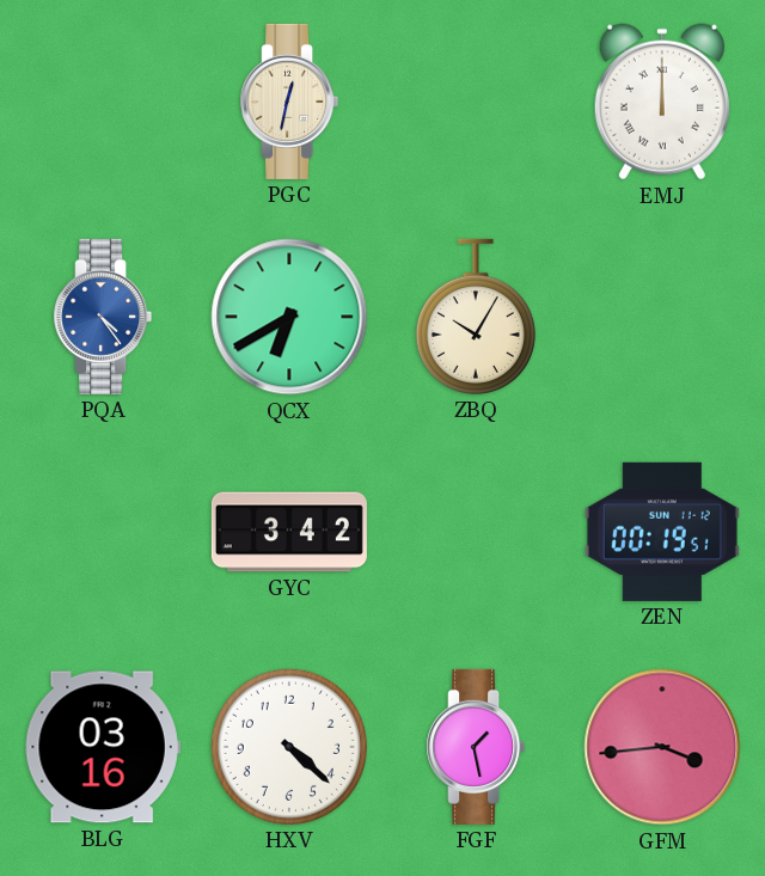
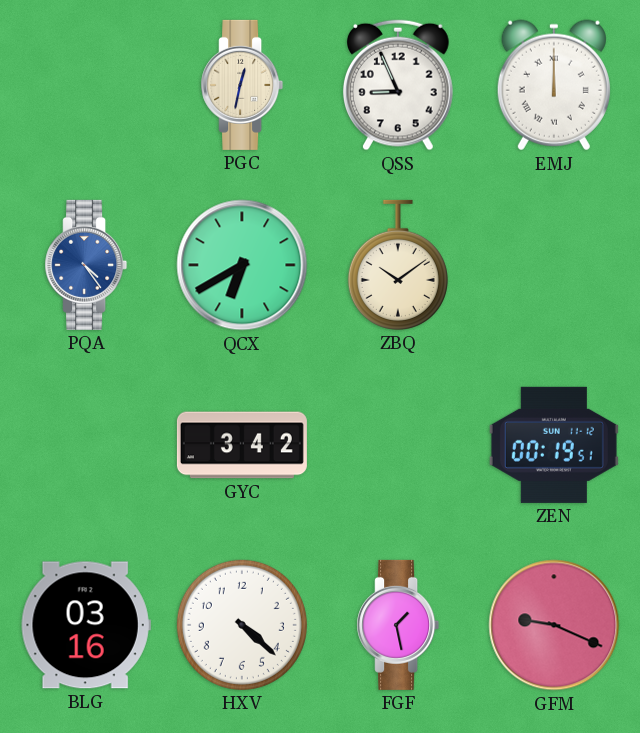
QSS: none -> 8:56
ZBQ: 10:05 -> 10:09
GFM: 3:44 -> 9:19
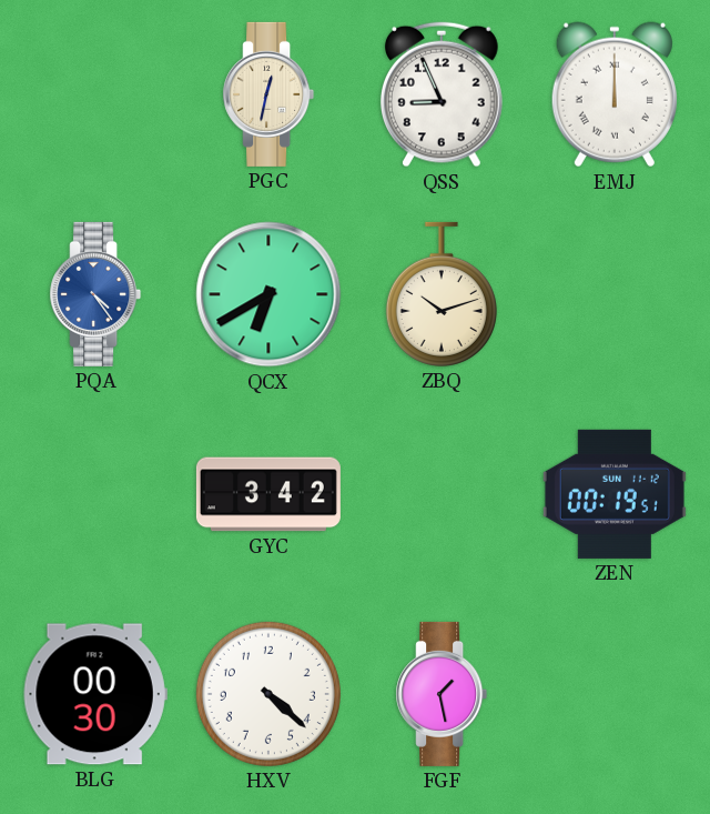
ZBQ: 10:09 -> 10:12
BLG: 03:16 -> 00:30
GFM: 9:19 -> none
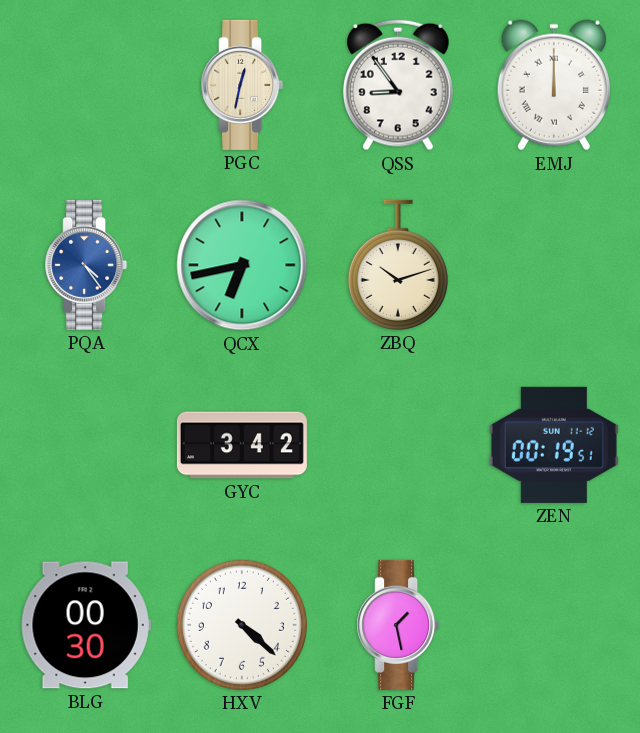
QSS: 8:56 -> 8:54
QCX: 6:40 -> 6:43
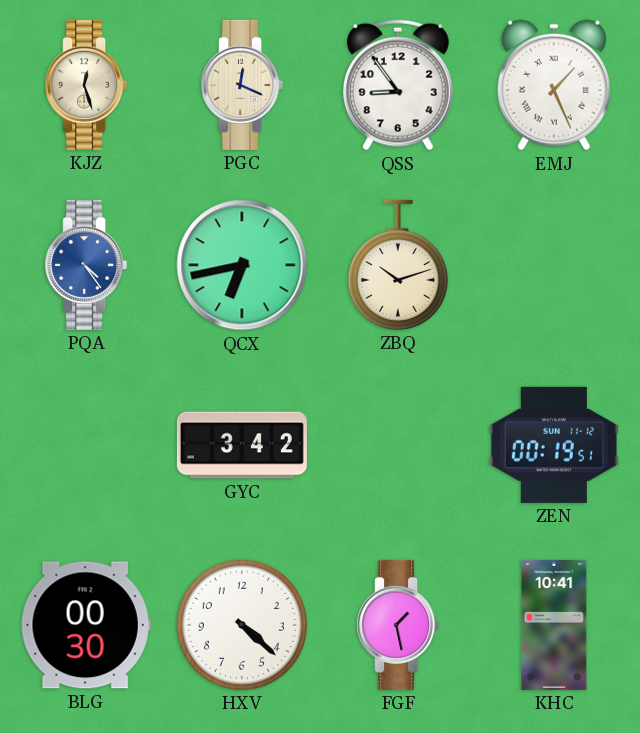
KJZ: none -> 12:27
PGC: 12:32 -> 12:19
EMJ: 12:00 -> 1:26
KHC: none -> 10:41
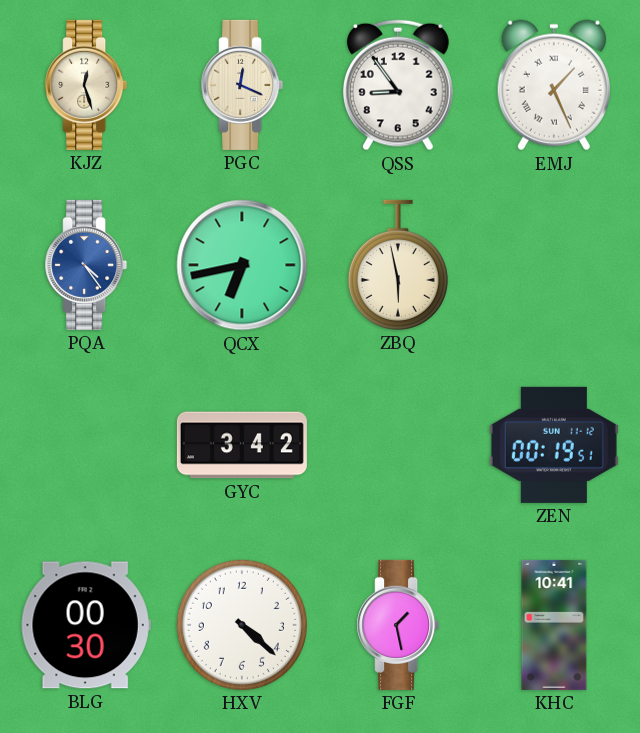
ZBQ: 10:12 -> 5:58
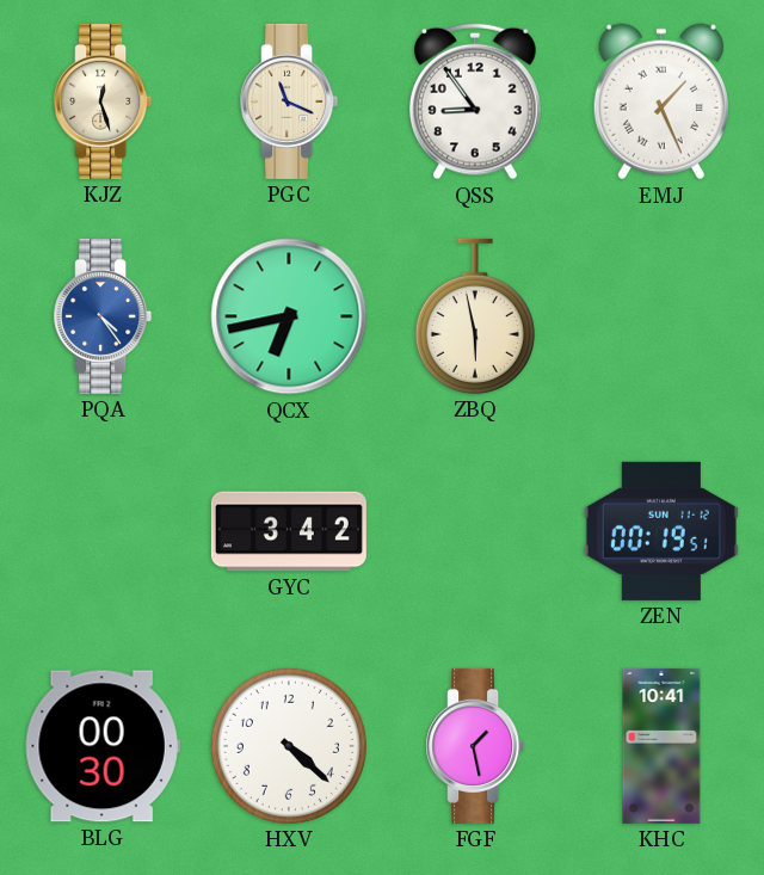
PGC: 12:19 -> 11:19
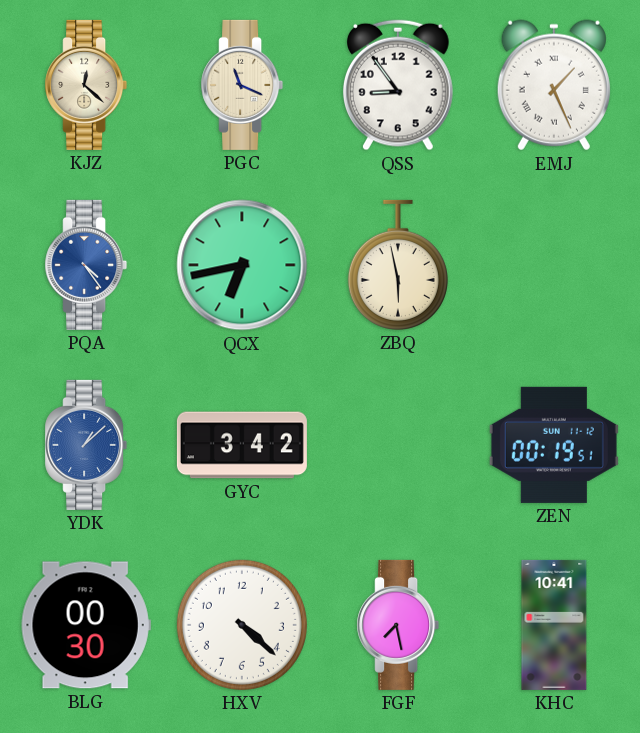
KJZ: 12:27 -> 12:22
YDK: none -> 1:08
FGF: 1:28 -> 7:28
